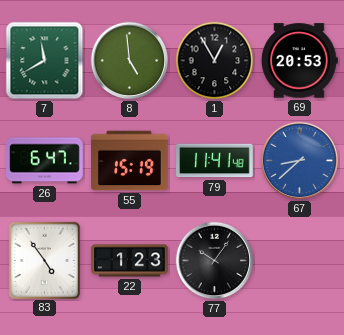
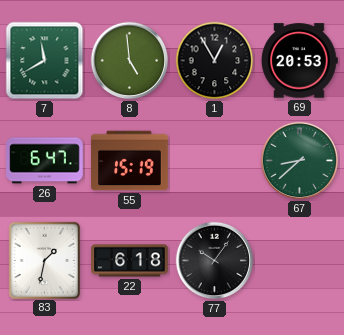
79: 11:41 -> none
67 dial: blue -> green
83: 4:54 -> 1:32
22: 1:23 -> 6:18
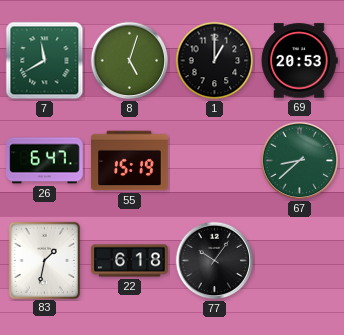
8: 4:59 -> 5:03
1: 12:55 -> 1:00
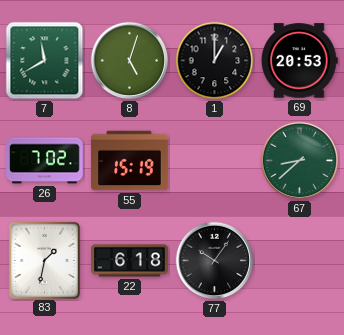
26: 6:47 -> 7:02
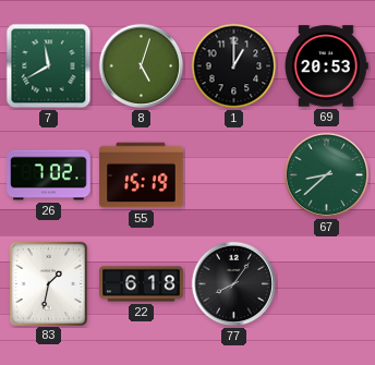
77: 10:06 -> 8:06
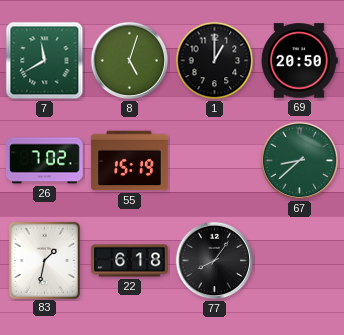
69: 20:53 -> 20:50
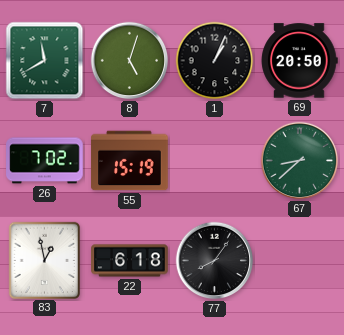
1: 1:00 -> 1:04
83: 1:32 -> 12:58
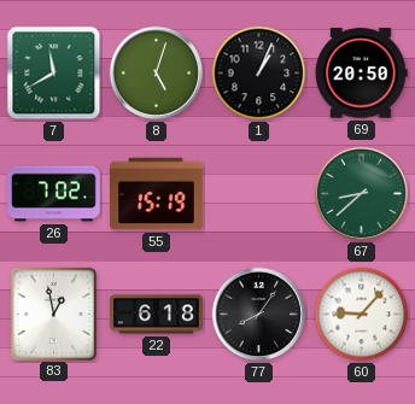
60: none -> 9:07
